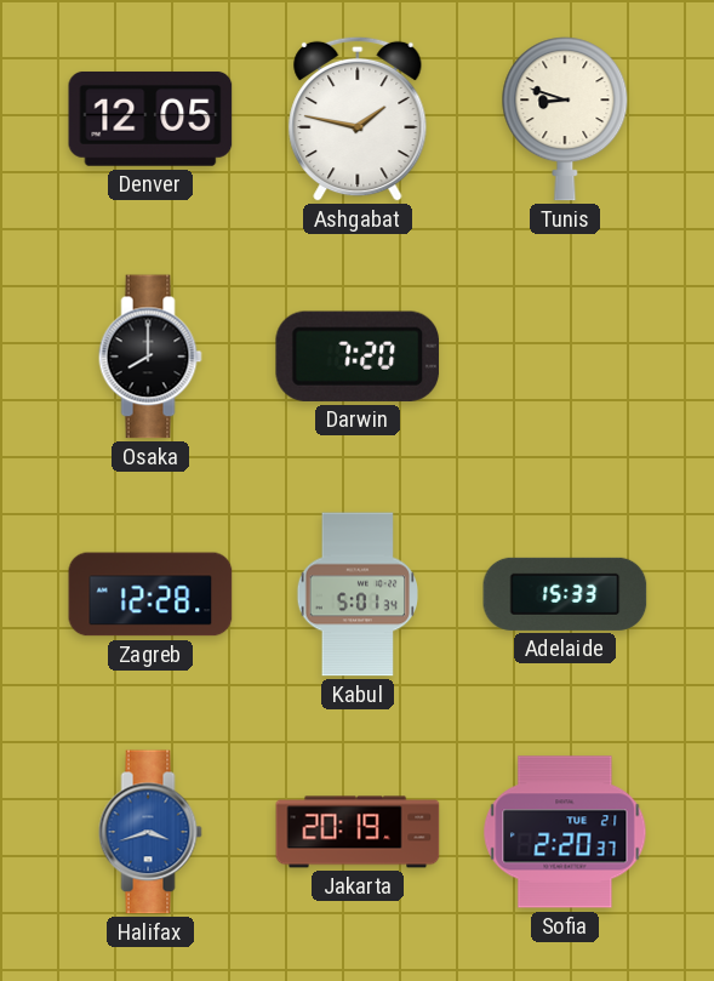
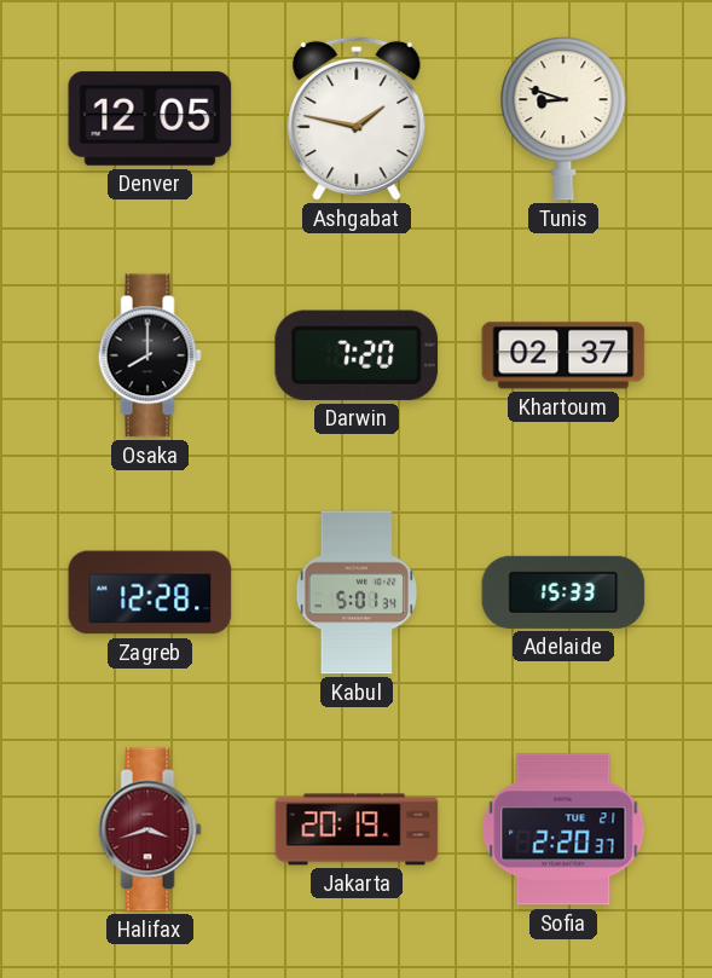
Khartoum: none -> 02:37
Halifax dial: blue -> burgundy
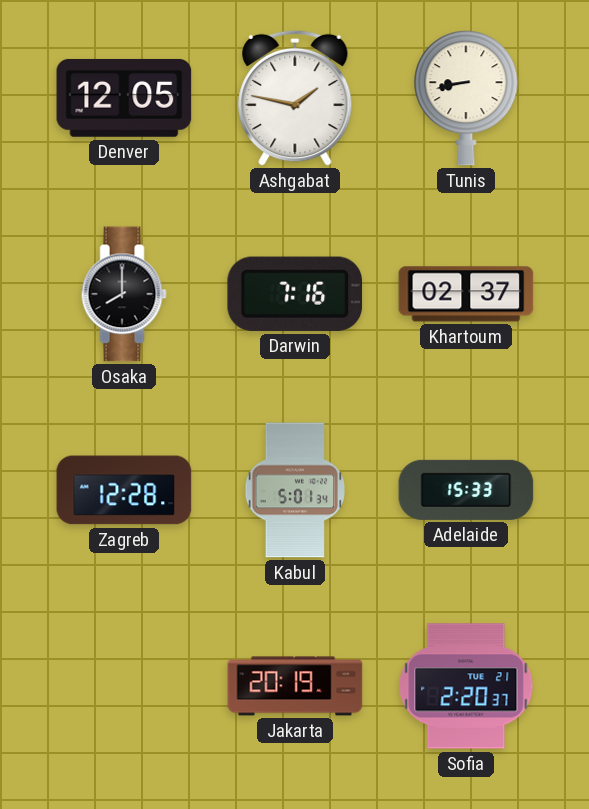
Tunis: 8:48 -> 8:43
Darwin: 7:20 -> 7:16
Halifax: 3:42 -> none
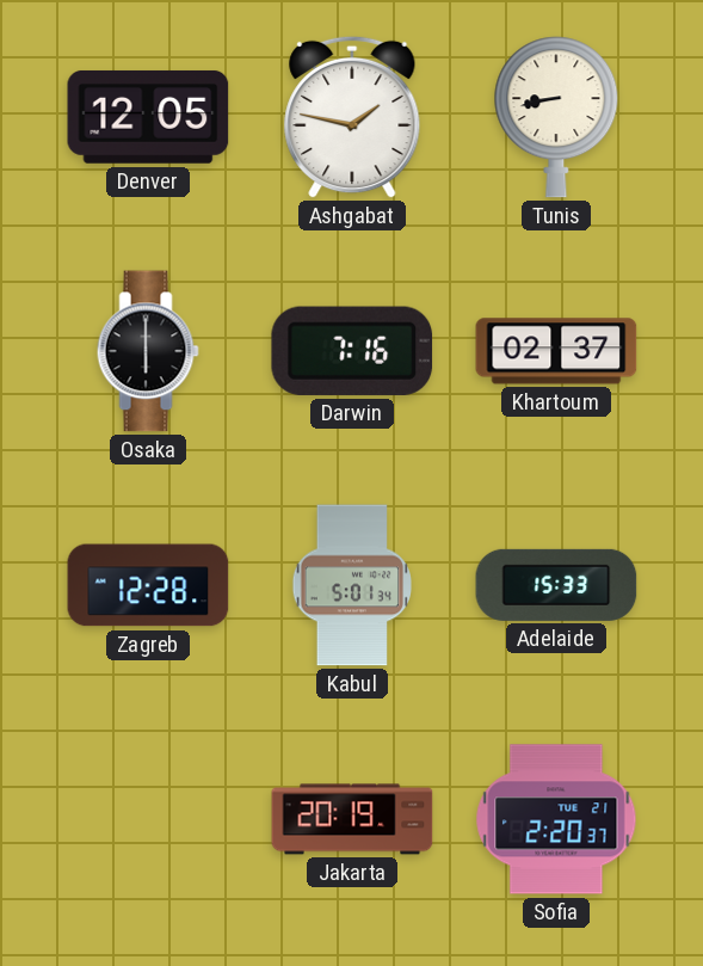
Osaka: 8:00 -> 6:00
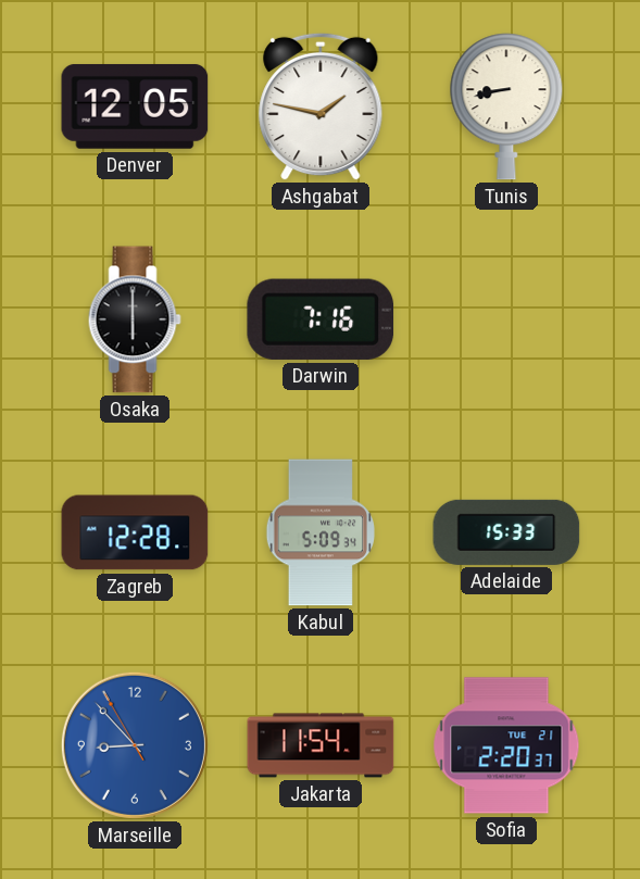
Khartoum: 02:37 -> none
Kabul: 5:01 -> 5:09
Marseille: none -> 8:52
Jakarta: 20:19 -> 11:54
